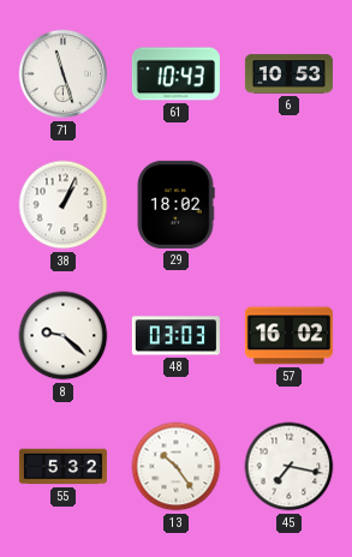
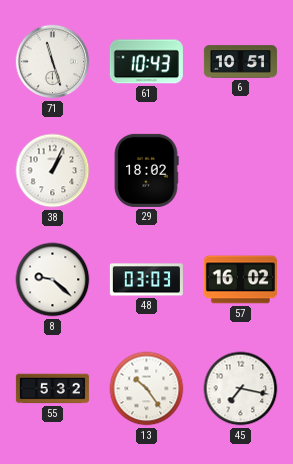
6: 10:53 -> 10:51
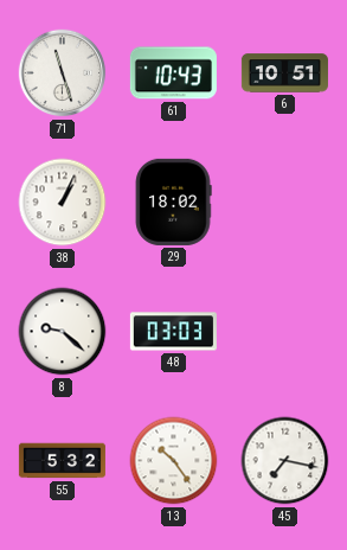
57: 16:02 -> none
